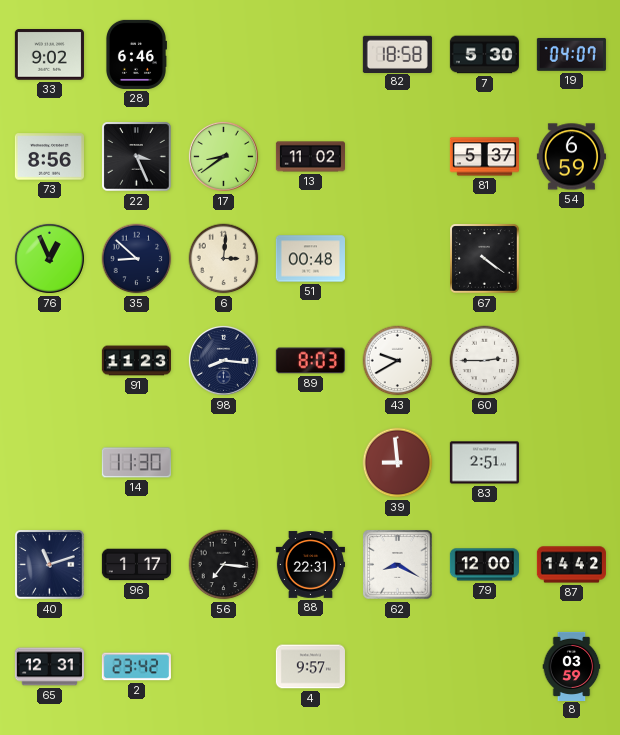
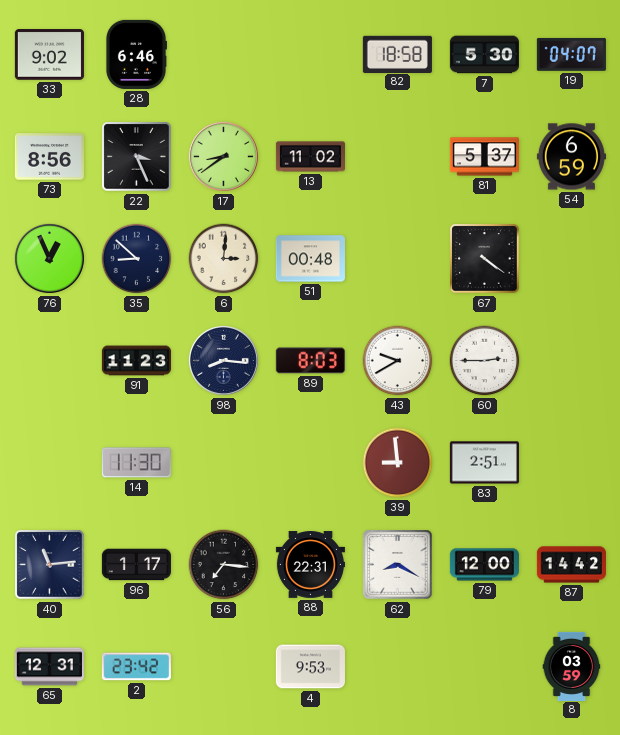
40: 11:12 -> 11:14
4: 9:57 -> 9:53
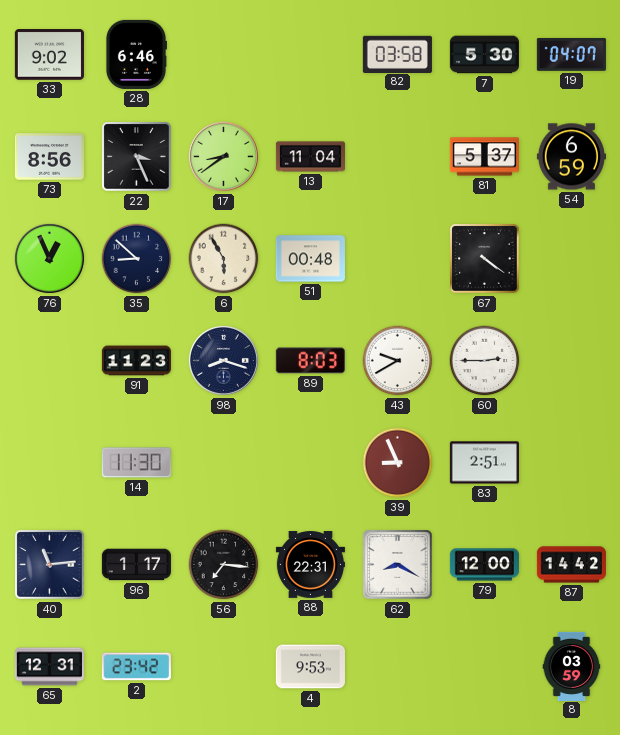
82: 18:58 -> 03:58
13: 11:02 -> 11:04
6: 3:01 -> 5:55
98: 8:16 -> 8:18
39: 8:59 -> 8:56
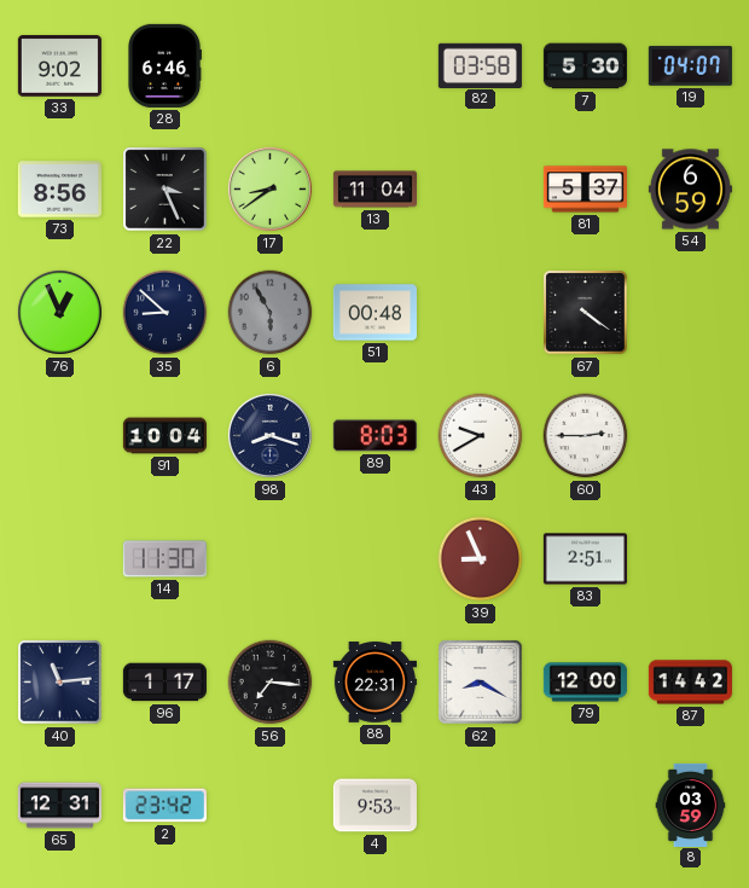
6 dial: cream -> grey
91: 11:23 -> 10:04
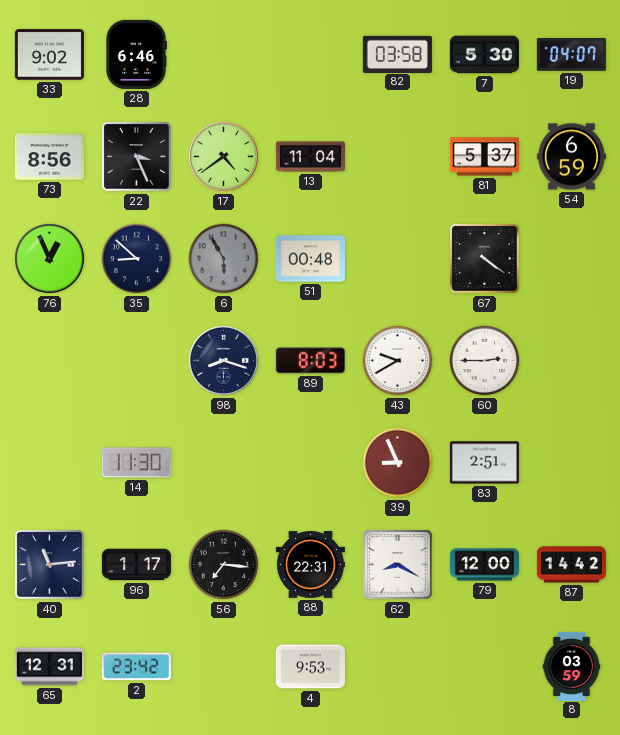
17: 8:39 -> 4:39
91: 10:04 -> none
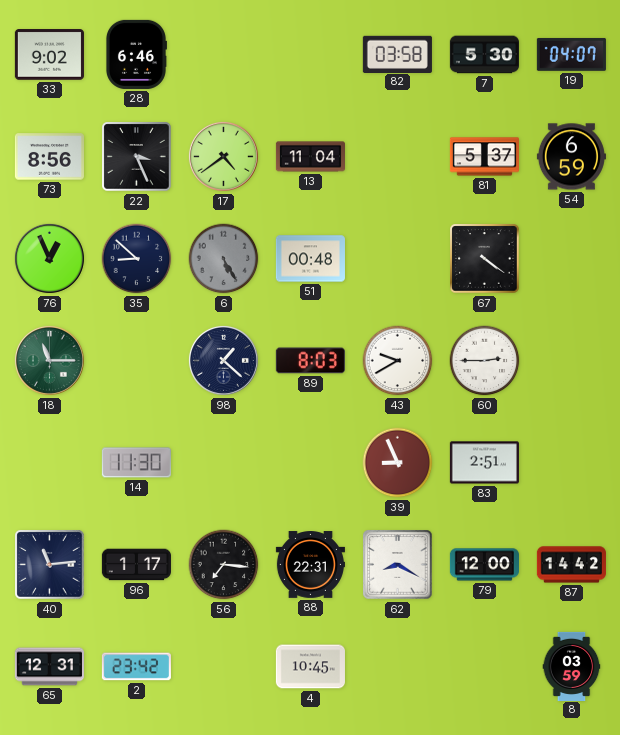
6: 5:55 -> 5:25
18: none -> 11:15
98: 8:18 -> 1:22
4: 9:53 -> 10:45
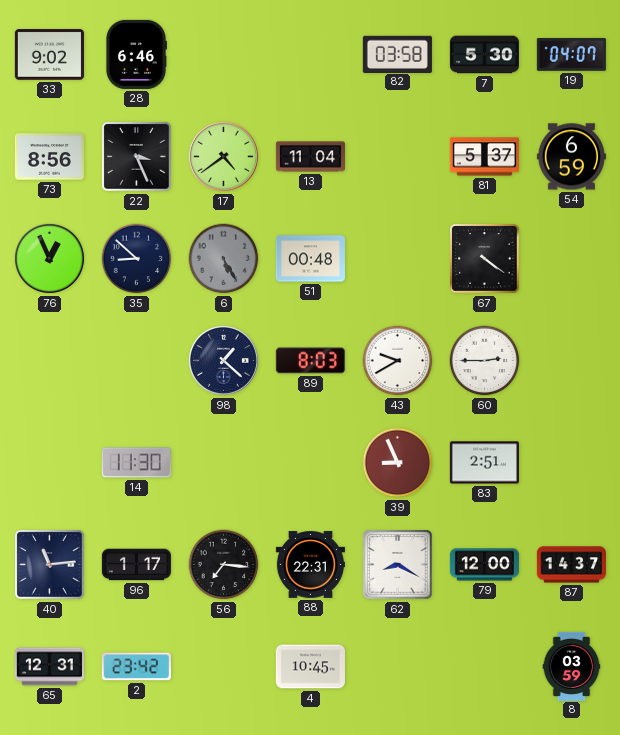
18: 11:15 -> none
87: 14:42 -> 14:37
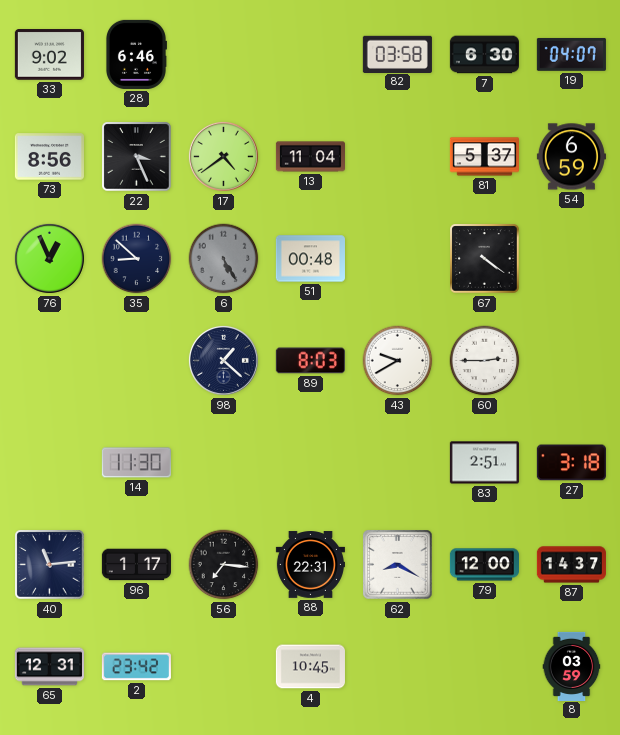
7: 5:30 -> 6:30
39: 8:56 -> none
27: none -> 3:18
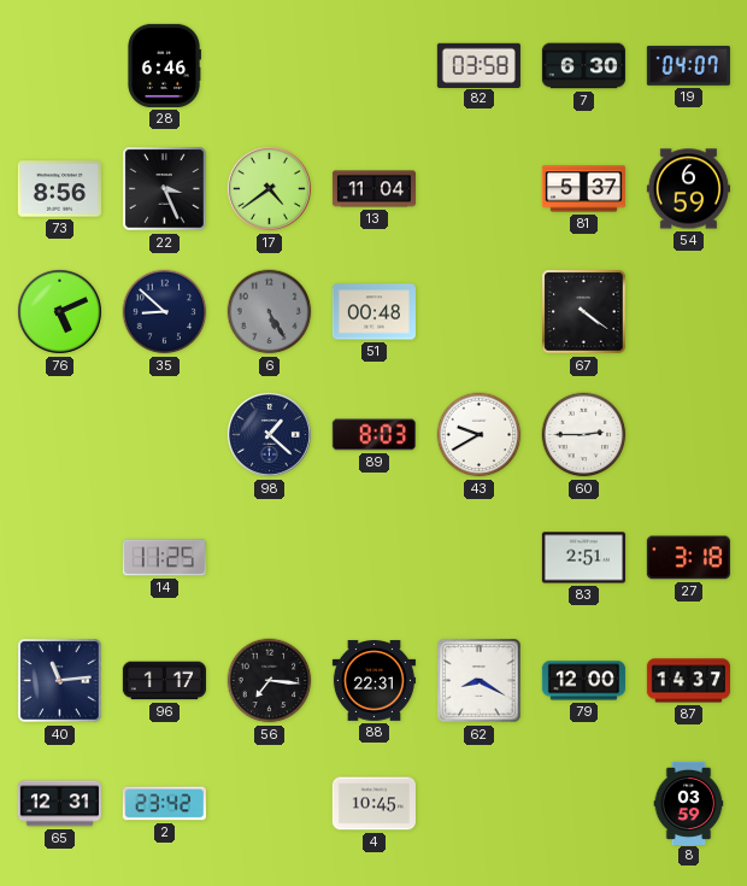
33: 9:02 -> none
76: 12:56 -> 5:11
14: 11:30 -> 11:25
